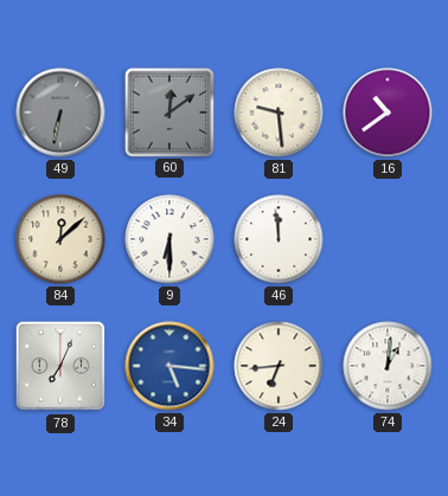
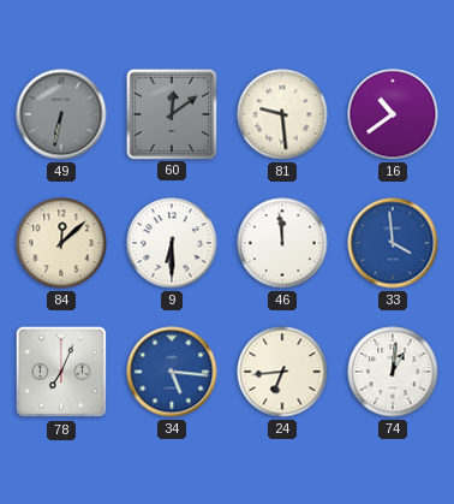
33: none -> 3:59
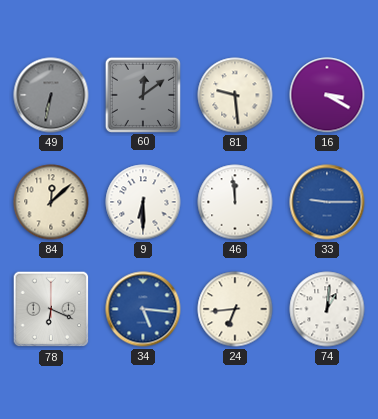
16: 10:39 -> 3:20
33: 3:59 -> 9:15
78: 7:04 -> 6:19
